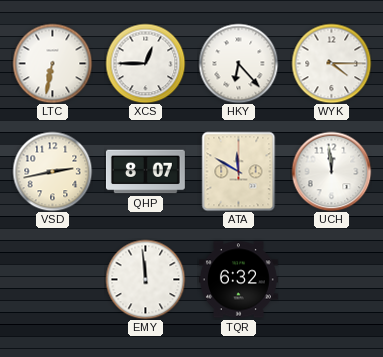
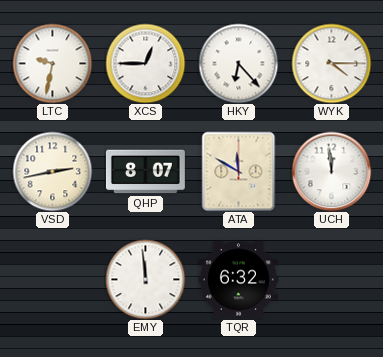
LTC: 6:32 -> 9:32
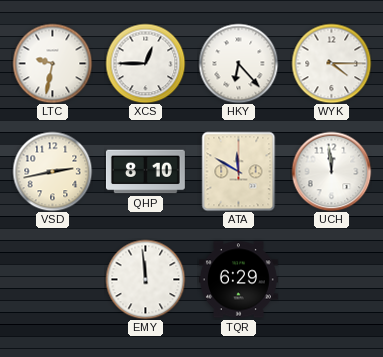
QHP: 8:07 -> 8:10
TQR: 6:32 -> 6:29
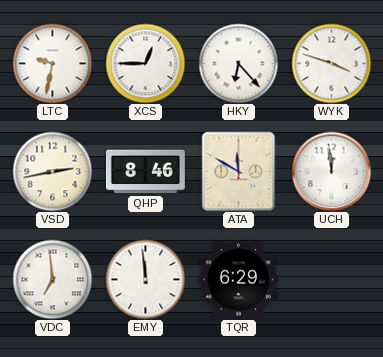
WYK: 4:15 -> 3:48
QHP: 8:10 -> 8:46
VDC: none -> 6:59
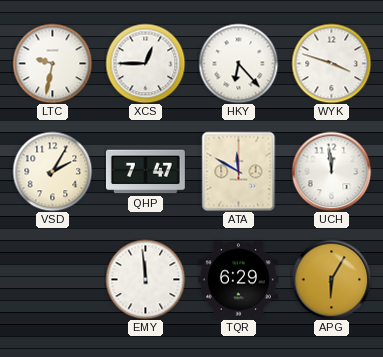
VSD: 2:43 -> 2:05
QHP: 8:46 -> 7:47
VDC: 6:59 -> none
APG: none -> 6:05
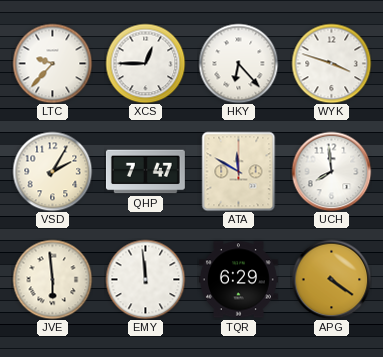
LTC: 9:32 -> 9:37
UCH: 11:59 -> 7:59
JVE: none -> 5:59
APG: 6:05 -> 4:21
